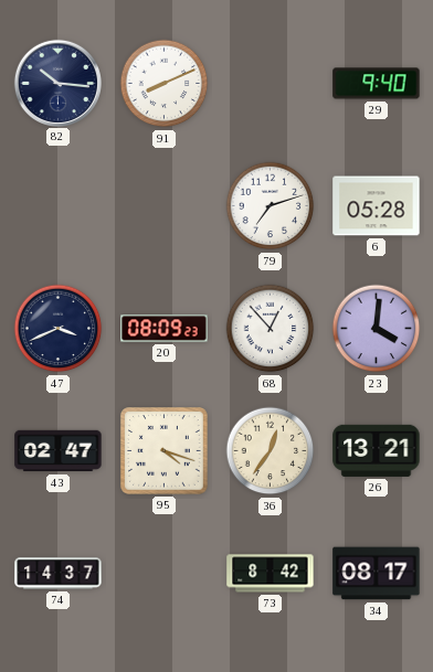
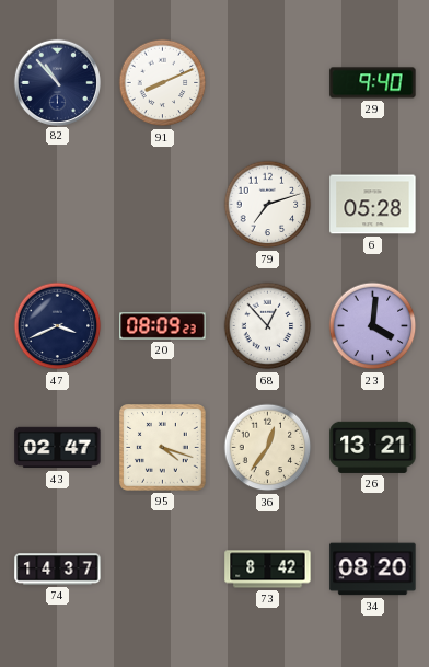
82: 10:16 -> 10:53
34: 08:17 -> 08:20
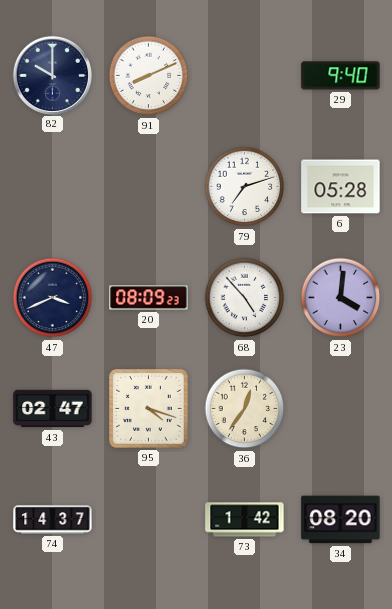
82: 10:53 -> 10:00
68: 12:53 -> 4:53
26: 13:21 -> none
73: 8:42 -> 1:42
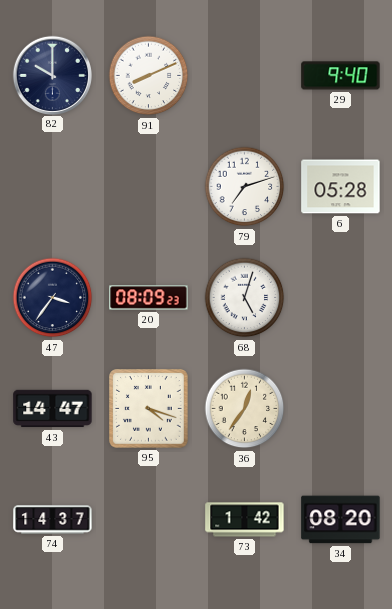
47: 3:41 -> 3:36
68: 4:53 -> 5:03
23: 4:01 -> none
43: 02:47 -> 14:47
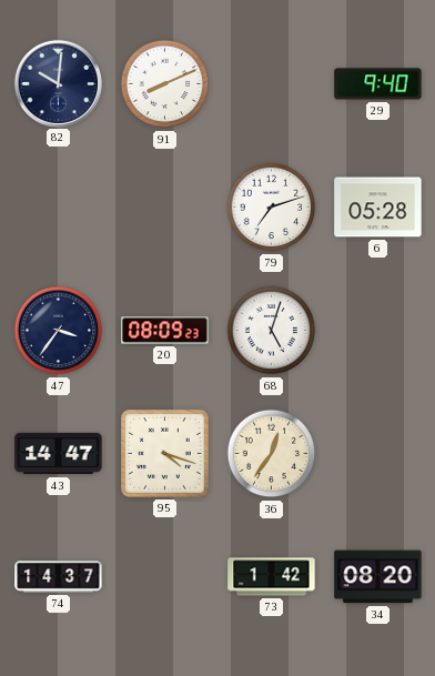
82: 10:00 -> 10:01
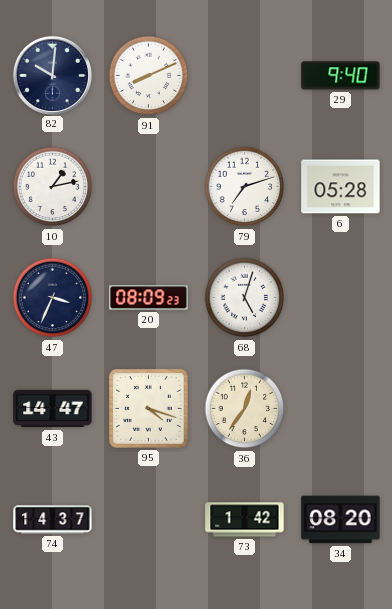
10: none -> 1:13
47: 3:36 -> 3:34
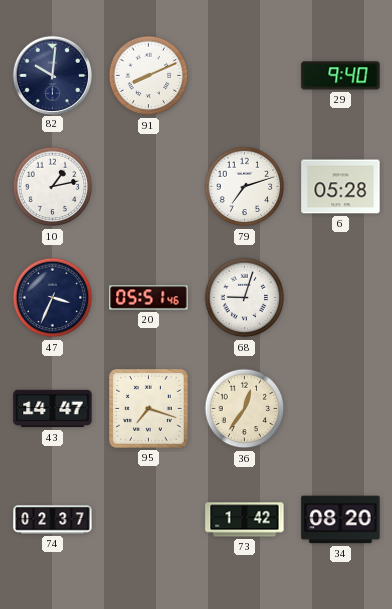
20: 08:09 -> 05:51
68: 5:03 -> 9:03
95: 4:18 -> 7:18
74: 14:37 -> 02:37
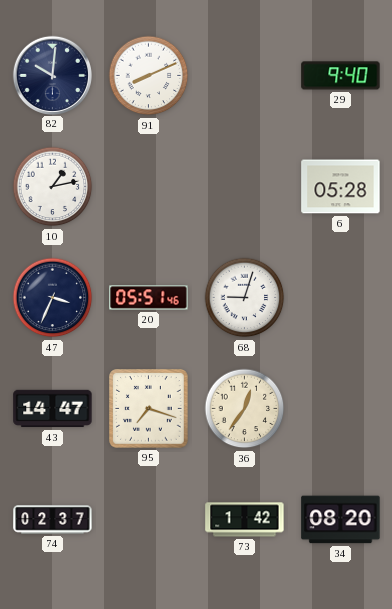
79: 7:12 -> none
